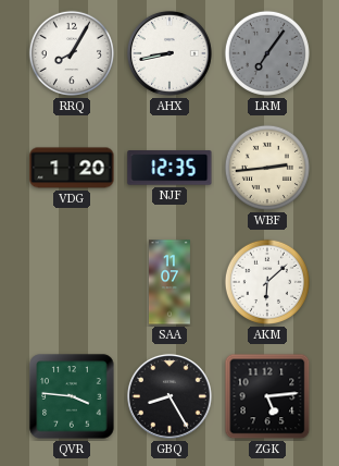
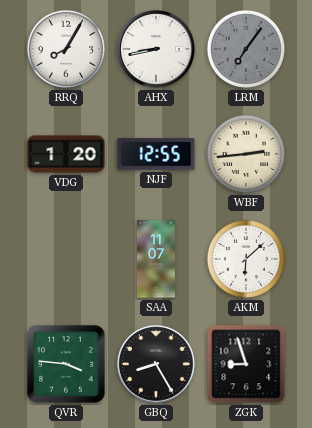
NJF: 12:35 -> 12:55
ZGK: 5:14 -> 8:57
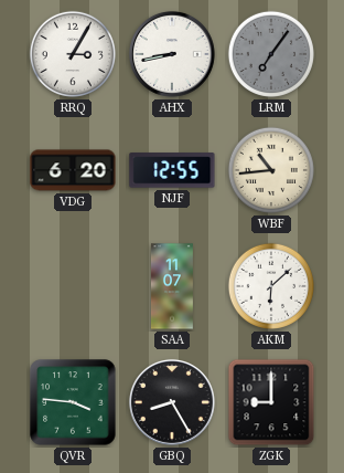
RRQ: 8:05 -> 3:05
VDG: 1:20 -> 6:20
WBF: 2:44 -> 10:44
ZGK: 8:57 -> 9:00
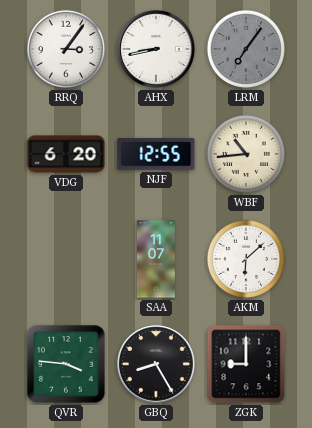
RRQ: 3:05 -> 3:06
